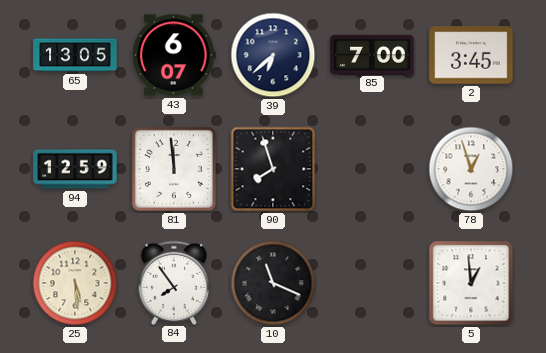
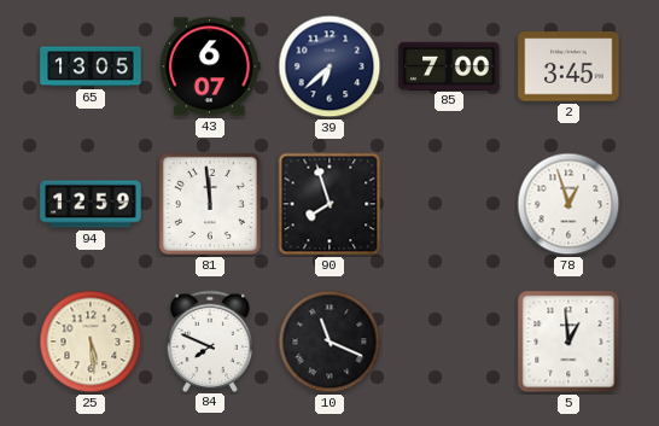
84: 7:54 -> 7:49
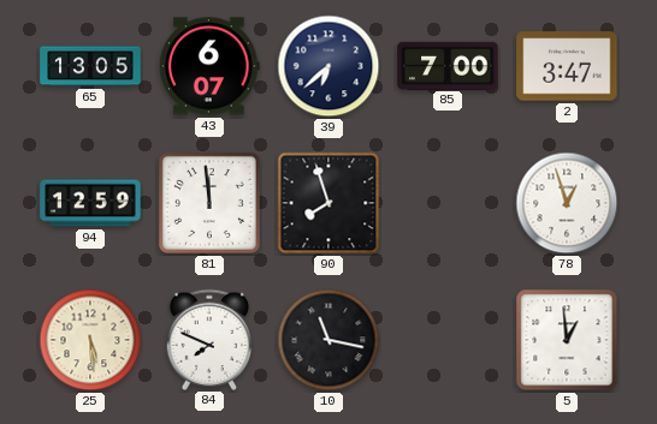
2: 3:45 -> 3:47
10: 11:19 -> 11:17
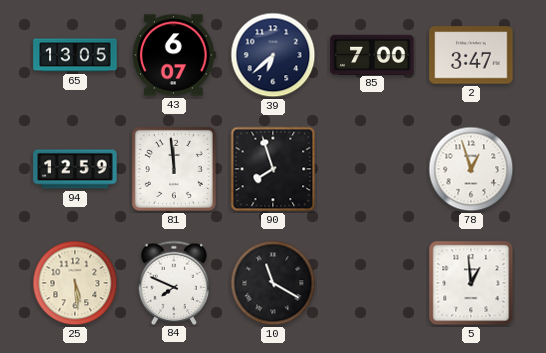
10: 11:17 -> 11:20
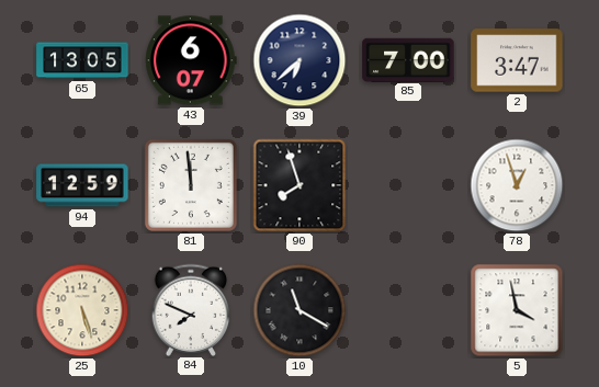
25: 5:29 -> 5:27
5: 12:59 -> 3:58
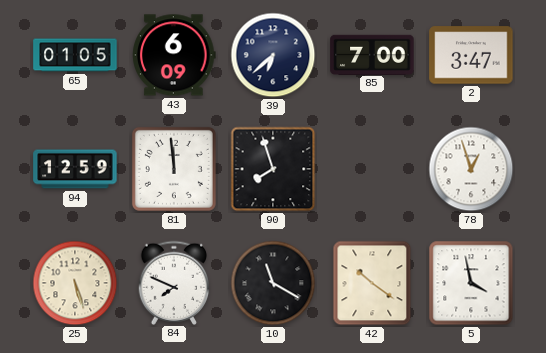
65: 13:05 -> 01:05
43: 6:07 -> 6:09
42: none -> 10:21
